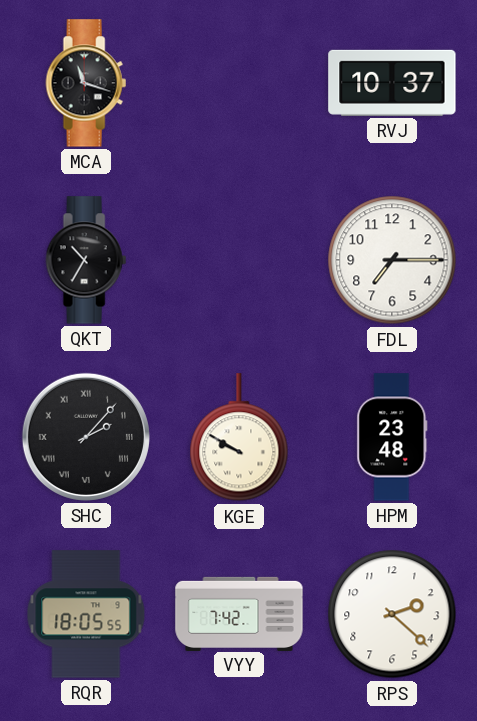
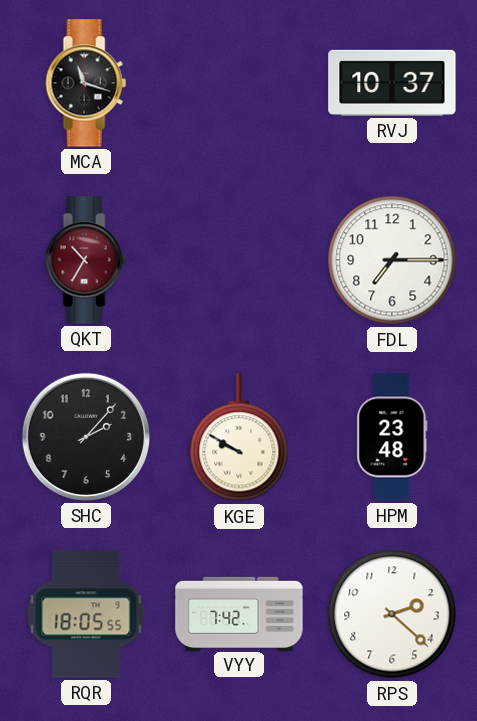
QKT dial: black -> burgundy
SHC numerals: Roman -> Arabic
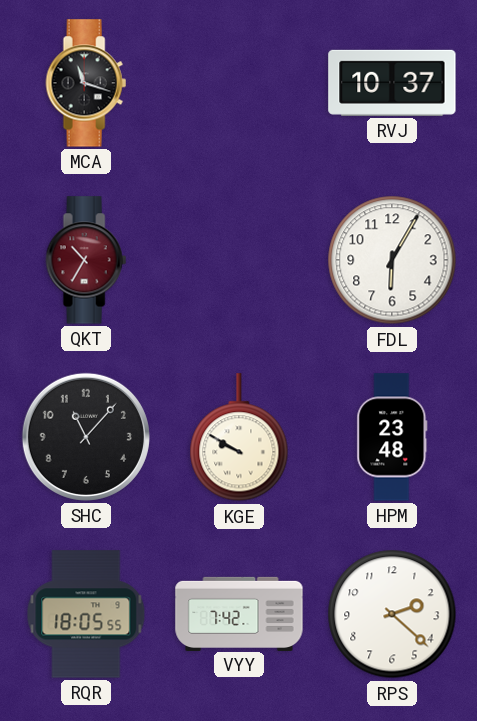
FDL: 7:15 -> 6:05
SHC: 2:07 -> 11:07
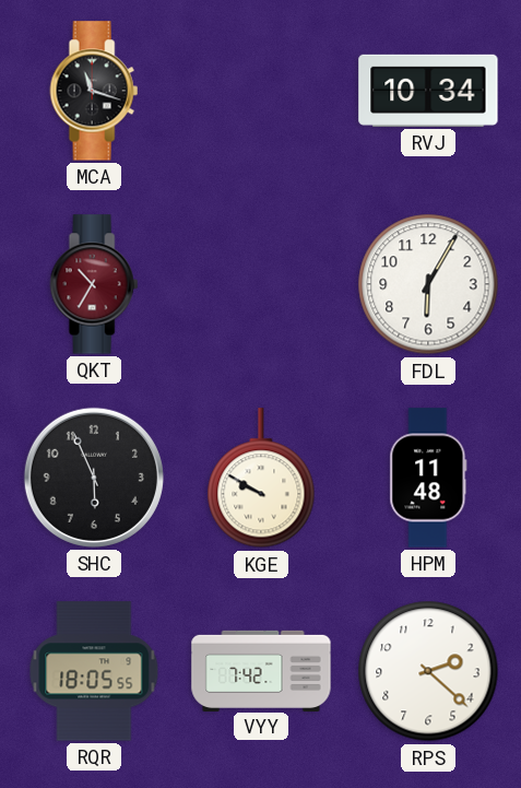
RVJ: 10:37 -> 10:34
SHC: 11:07 -> 5:56
HPM: 23:48 -> 11:48
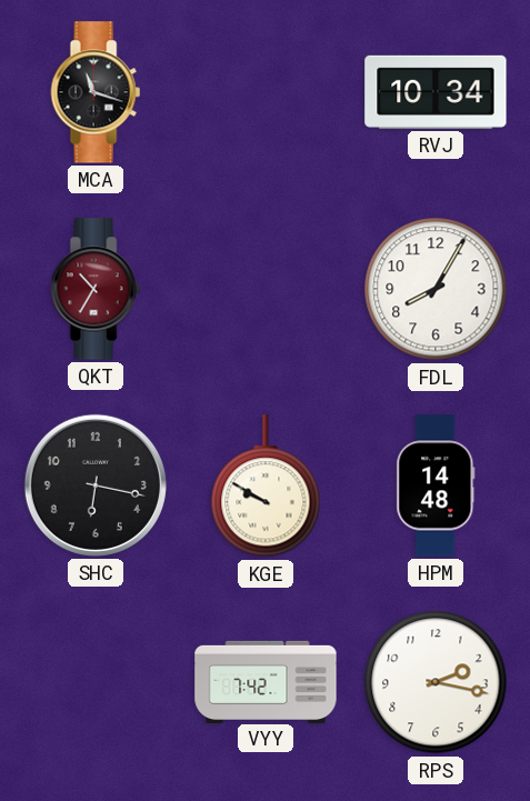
FDL: 6:05 -> 8:05
SHC: 5:56 -> 6:17
HPM: 11:48 -> 14:48
RQR: 18:05 -> none
RPS: 2:22 -> 2:17
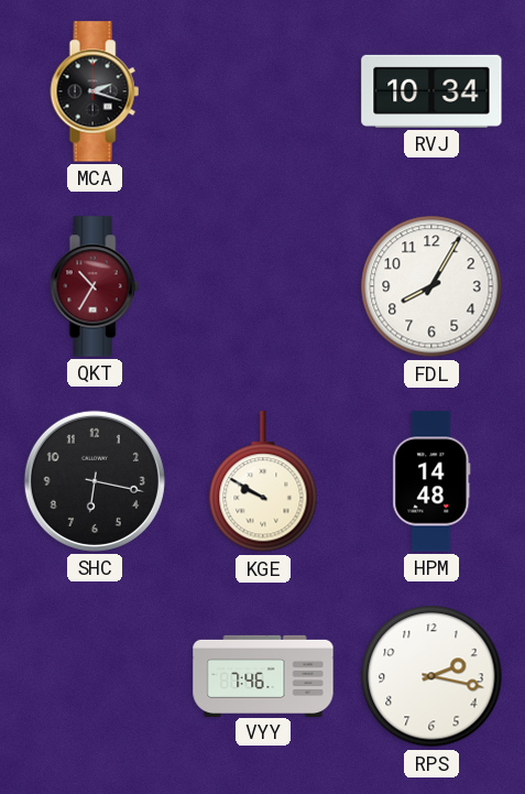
MCA: 11:18 -> 2:18
VYY: 7:42 -> 7:46
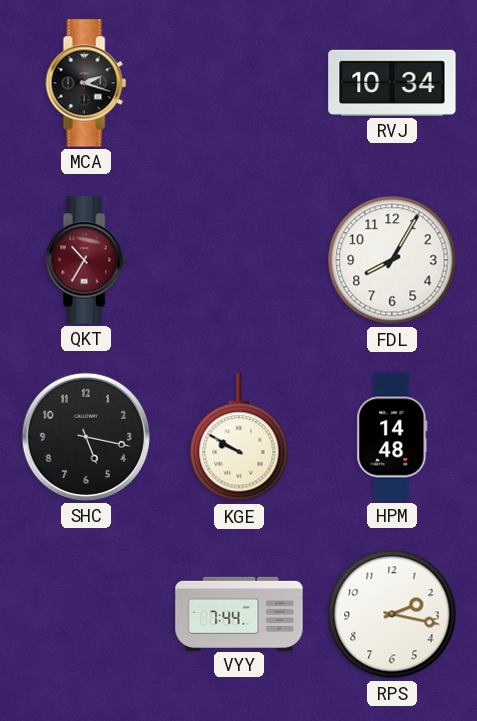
SHC: 6:17 -> 5:17
VYY: 7:46 -> 7:44
